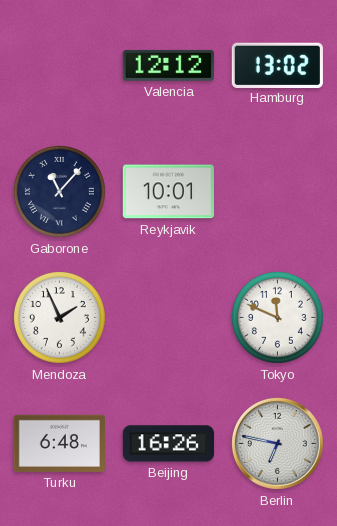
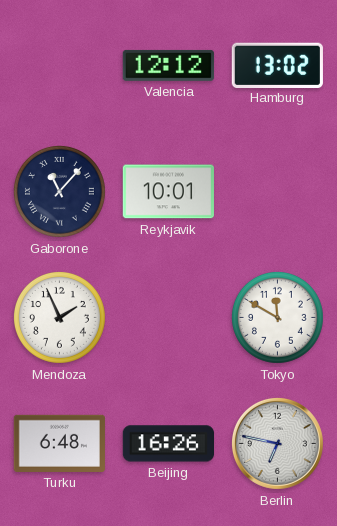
Tokyo: 11:49 -> 11:50
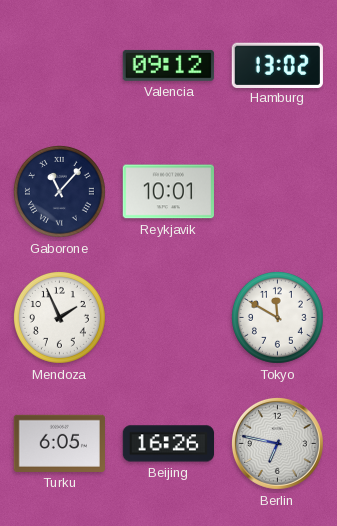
Valencia: 12:12 -> 09:12
Turku: 6:48 -> 6:05
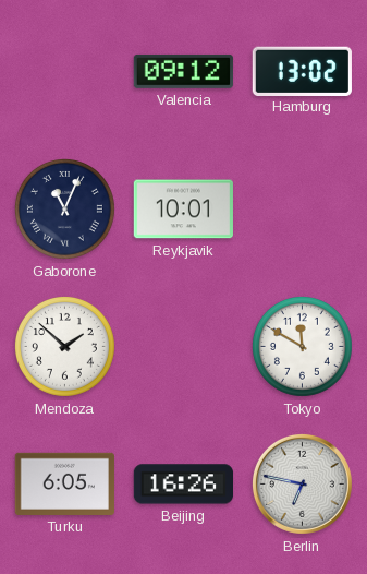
Gaborone: 11:07 -> 11:04
Mendoza: 1:56 -> 1:52
